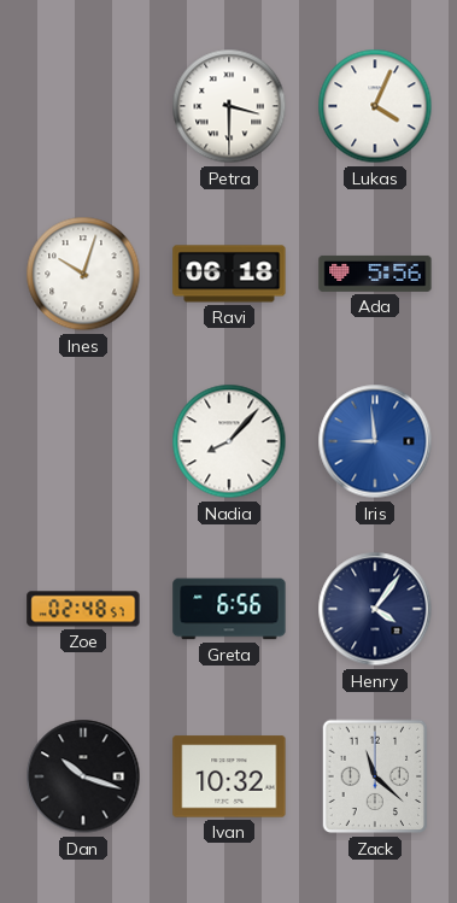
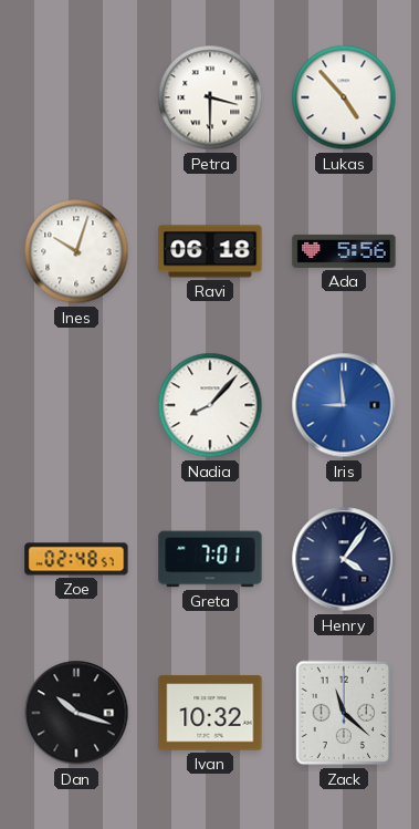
Lukas: 4:04 -> 4:53
Greta: 6:56 -> 7:01
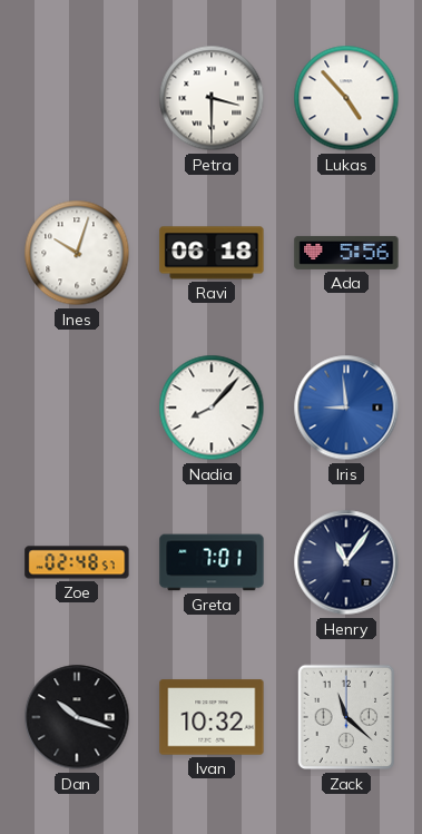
Henry: 4:06 -> 11:06
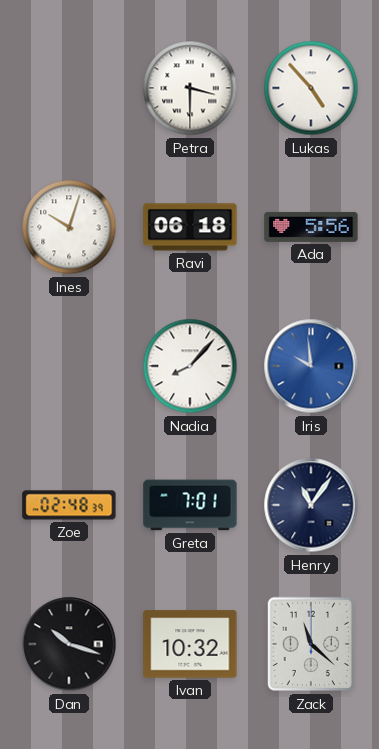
Iris: 8:59 -> 9:59
Zoe: 02:48:57 -> 02:48:39
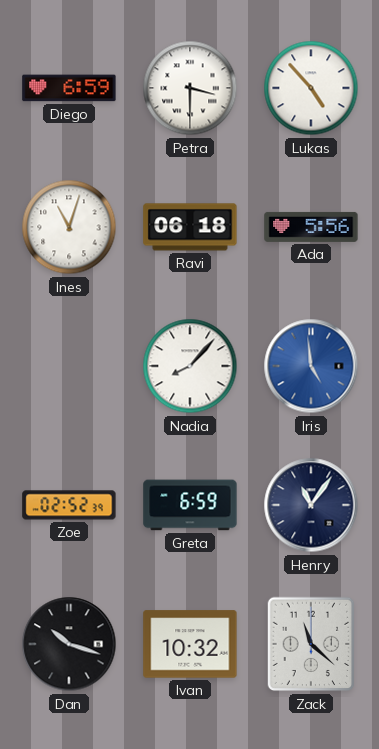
Diego: none -> 6:59
Ines: 10:03 -> 11:03
Iris: 9:59 -> 4:59
Zoe: 02:48 -> 02:52
Greta: 7:01 -> 6:59
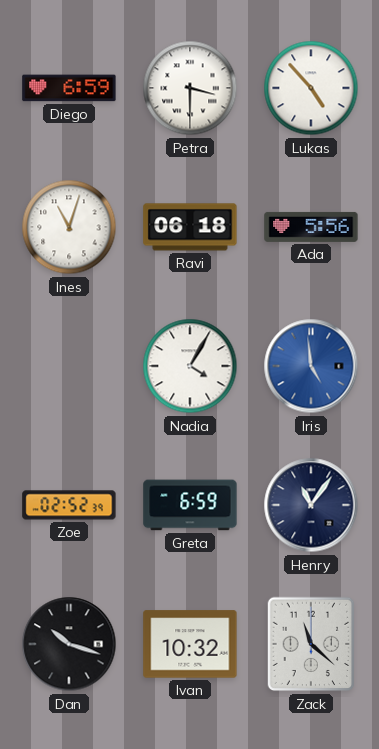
Nadia: 8:07 -> 4:05
